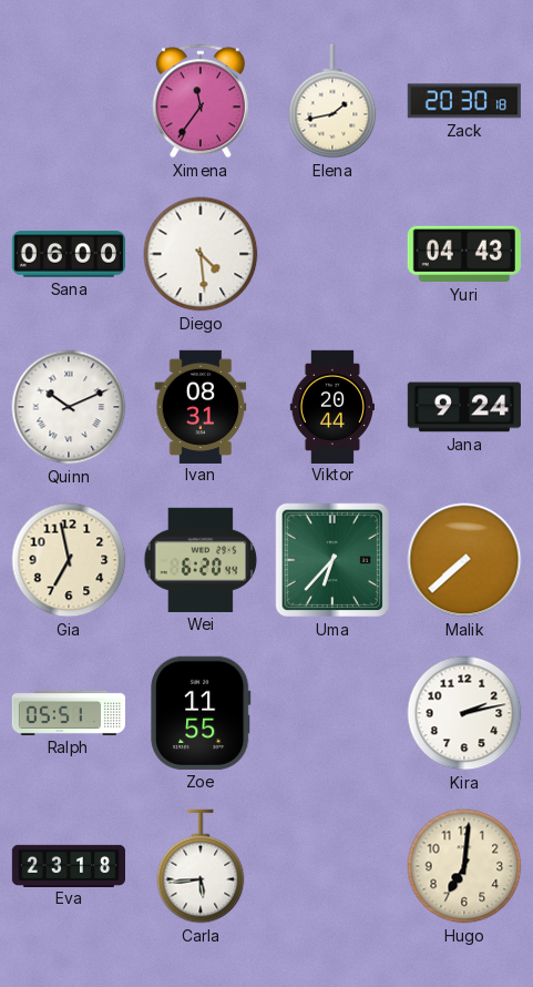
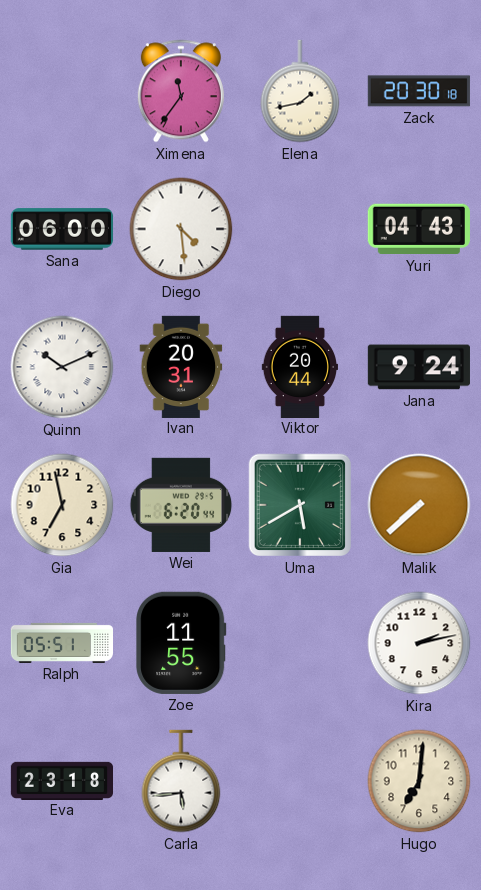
Ivan: 08:31 -> 20:31
Uma: 6:37 -> 5:40
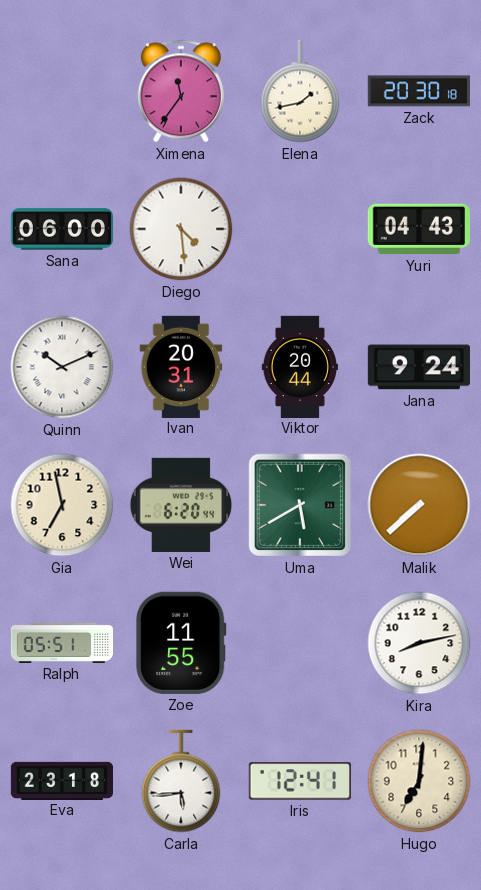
Kira: 2:13 -> 8:13
Iris: none -> 12:41
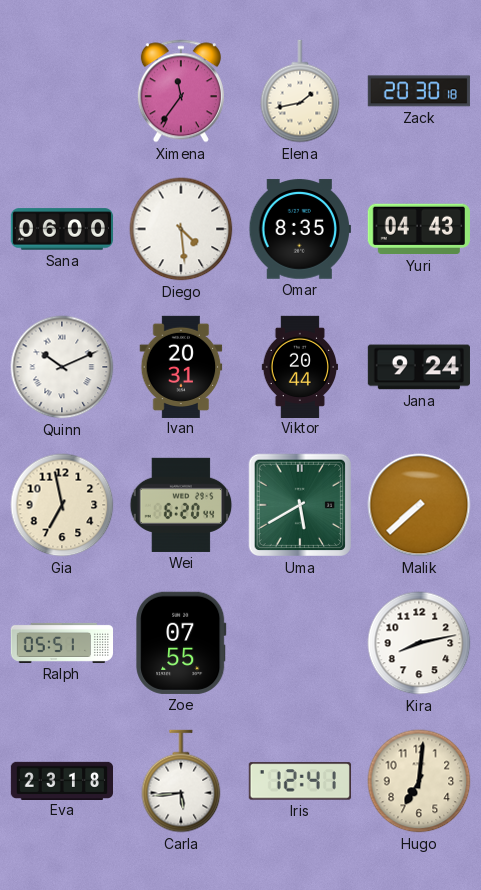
Omar: none -> 8:35
Zoe: 11:55 -> 07:55
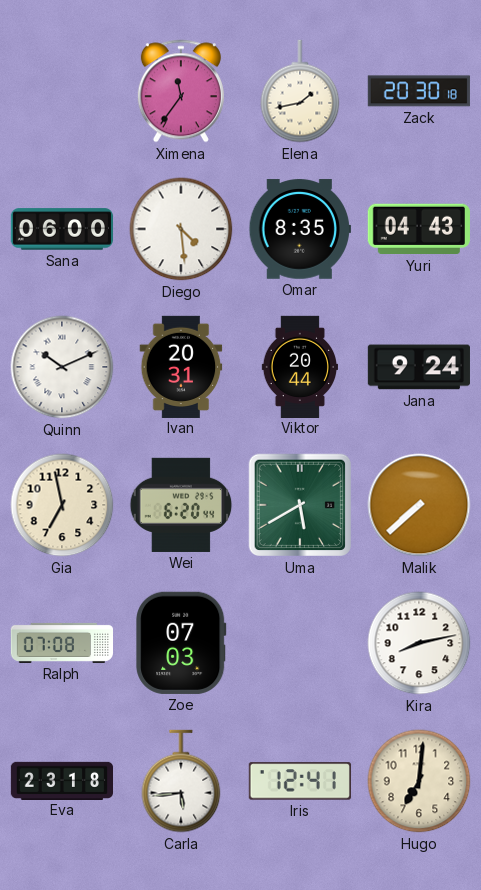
Ralph: 05:51 -> 07:08
Zoe: 07:55 -> 07:03
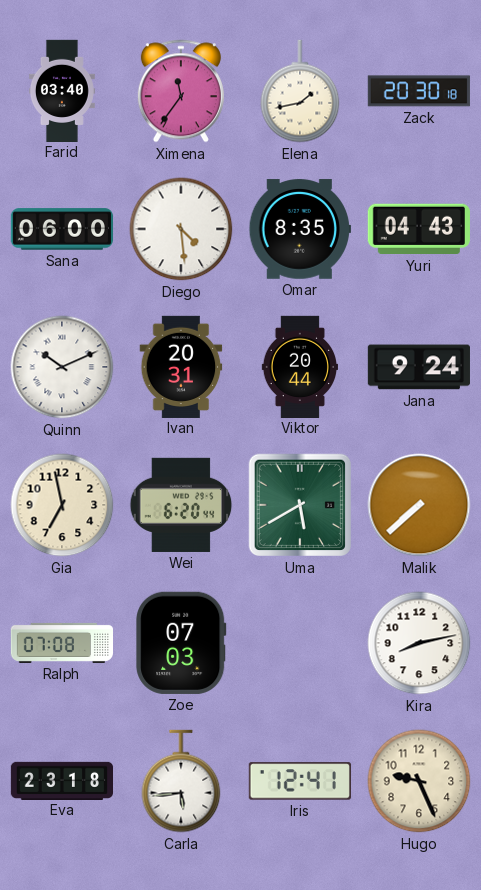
Farid: none -> 03:40
Hugo: 7:01 -> 9:26
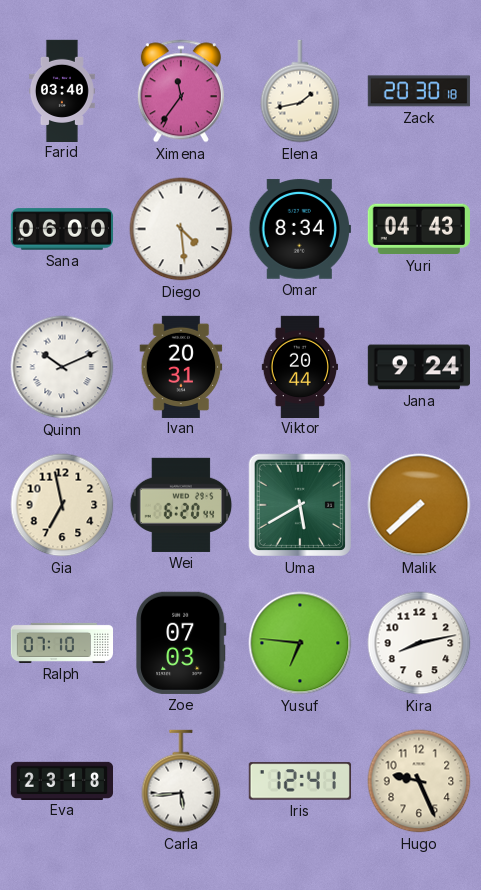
Omar: 8:35 -> 8:34
Ralph: 07:08 -> 07:10
Yusuf: none -> 6:46
